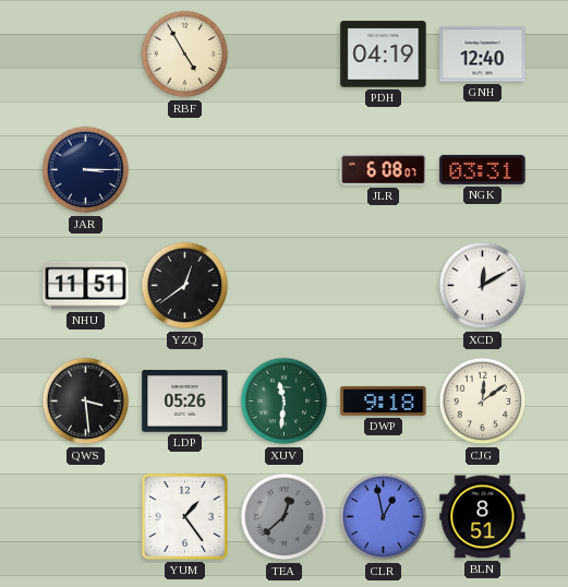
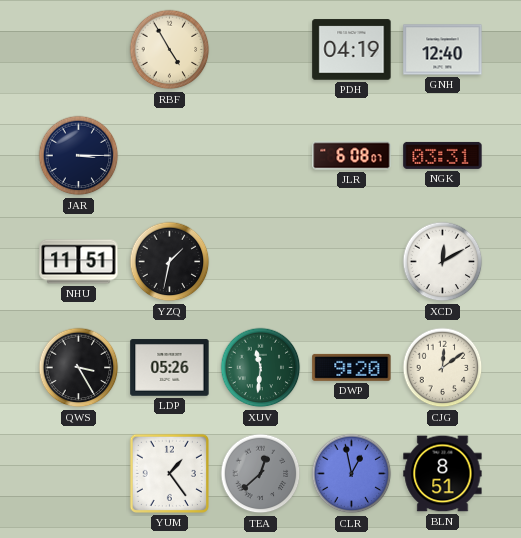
YZQ: 12:39 -> 1:32
QWS: 3:29 -> 3:25
DWP: 9:18 -> 9:20
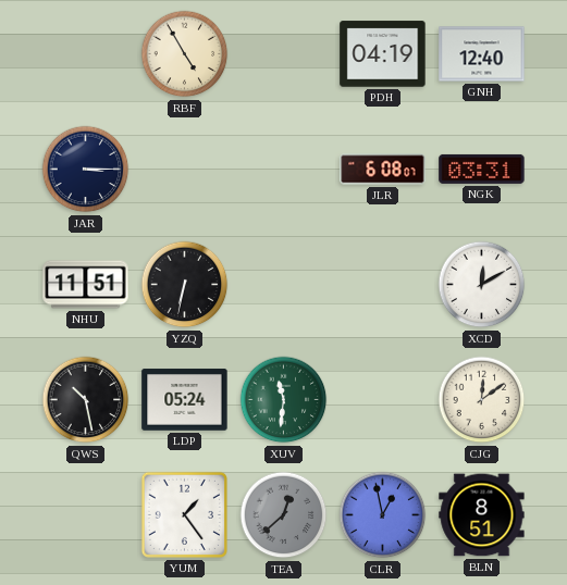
YZQ: 1:32 -> 6:32
QWS: 3:25 -> 10:28
LDP: 05:26 -> 05:24
DWP: 9:20 -> none
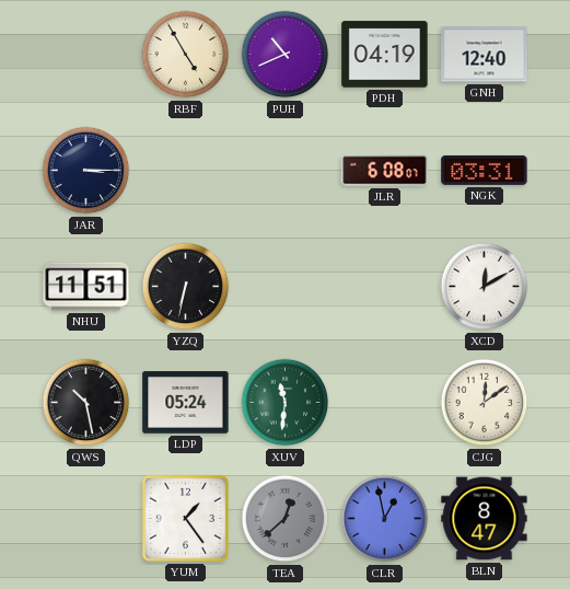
PUH: none -> 10:41
BLN: 8:51 -> 8:47
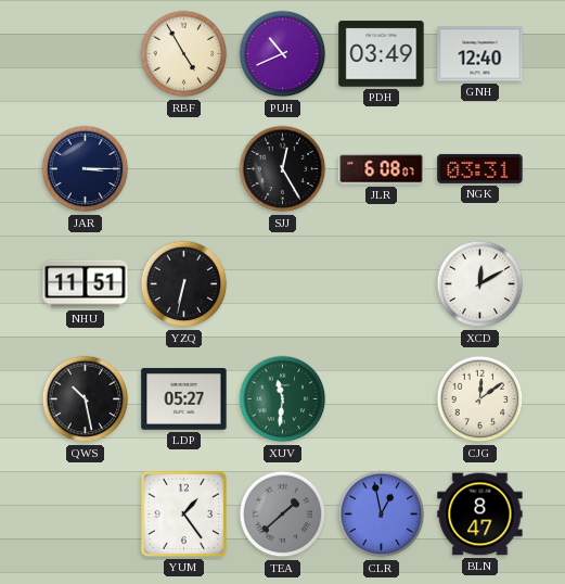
PDH: 04:19 -> 03:49
SJJ: none -> 12:25
LDP: 05:24 -> 05:27
TEA: 12:38 -> 1:38
